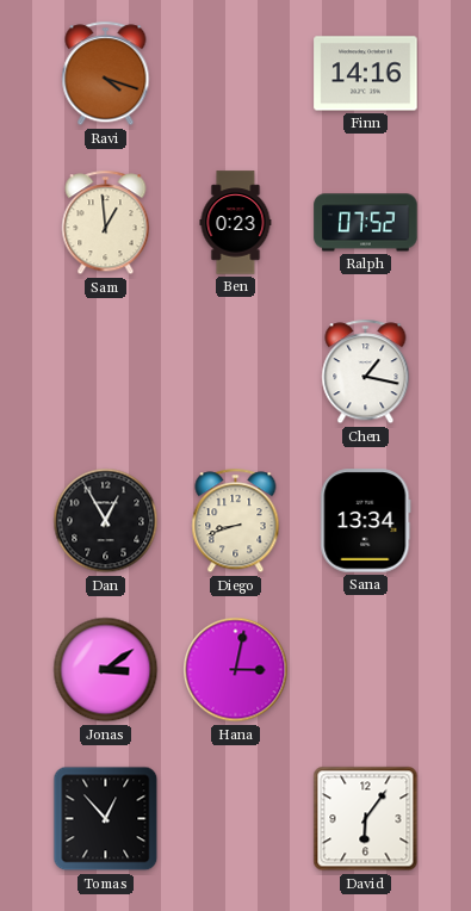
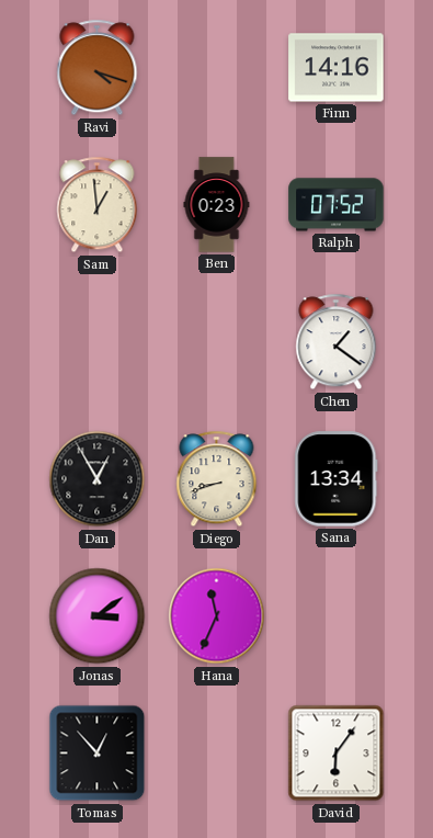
Chen: 1:17 -> 1:21
Hana: 3:02 -> 11:34
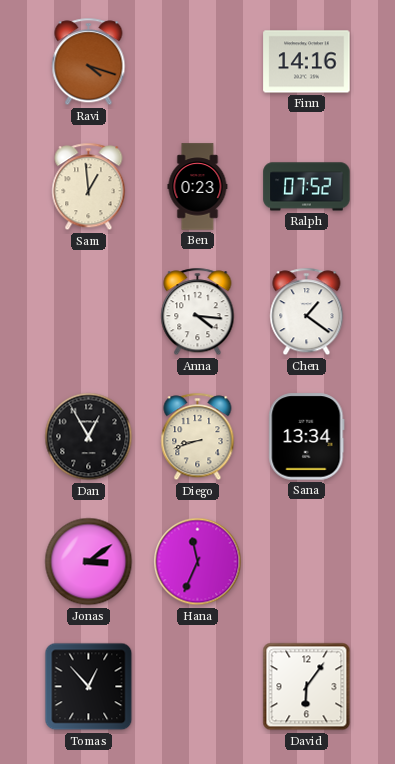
Anna: none -> 4:16
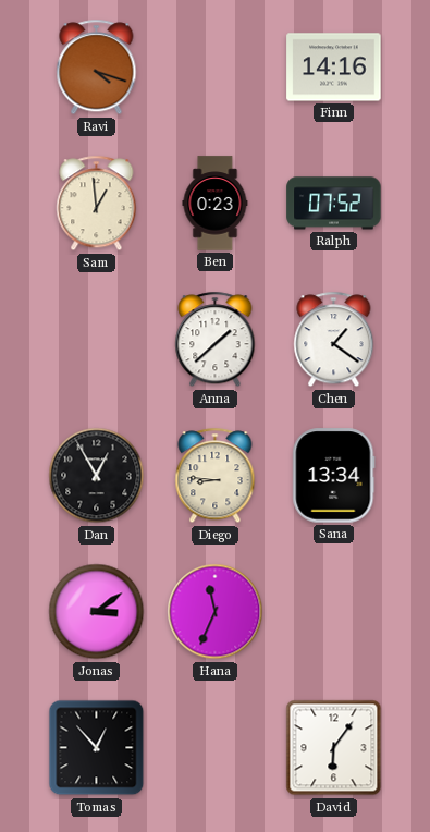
Anna: 4:16 -> 1:38
Diego: 8:42 -> 8:46
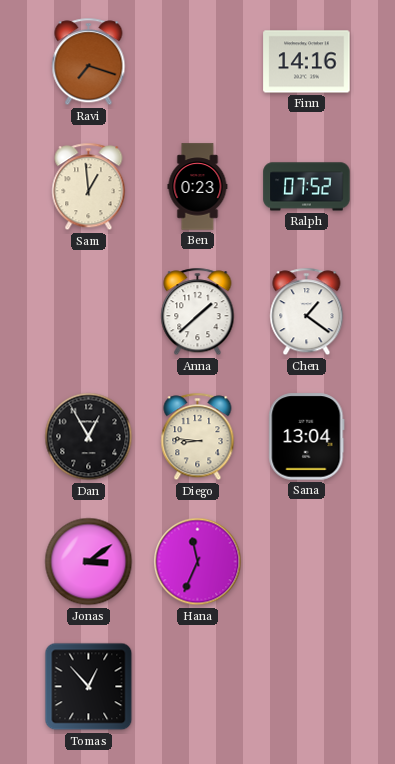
Ravi: 4:18 -> 7:18
Sana: 13:34 -> 13:04
David: 6:06 -> none
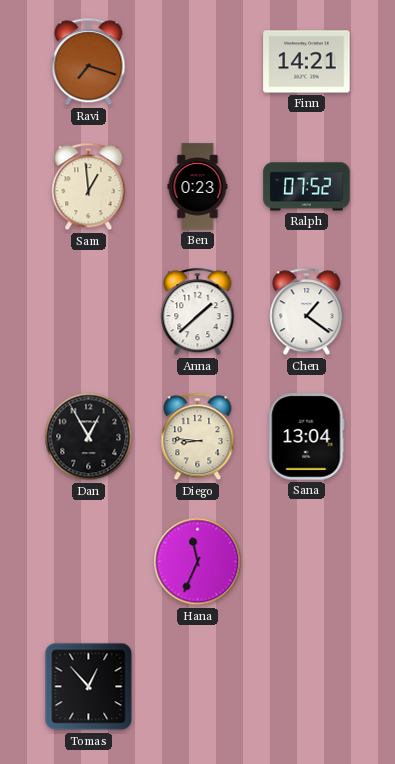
Finn: 14:16 -> 14:21
Jonas: 3:09 -> none
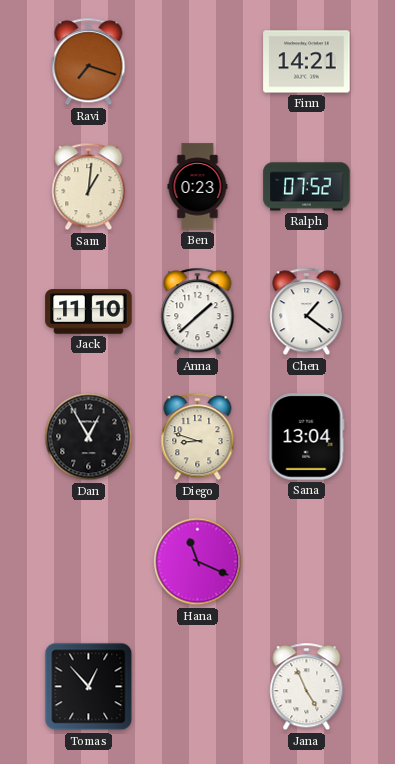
Sam: 12:59 -> 1:01
Jack: none -> 11:10
Diego: 8:46 -> 8:48
Hana: 11:34 -> 11:19
Jana: none -> 4:56
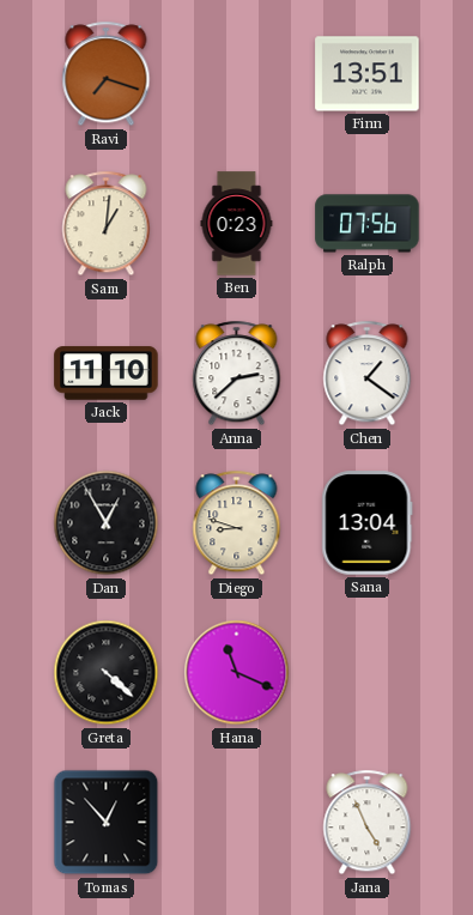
Finn: 14:21 -> 13:51
Ralph: 07:52 -> 07:56
Anna: 1:38 -> 2:38
Greta: none -> 4:22
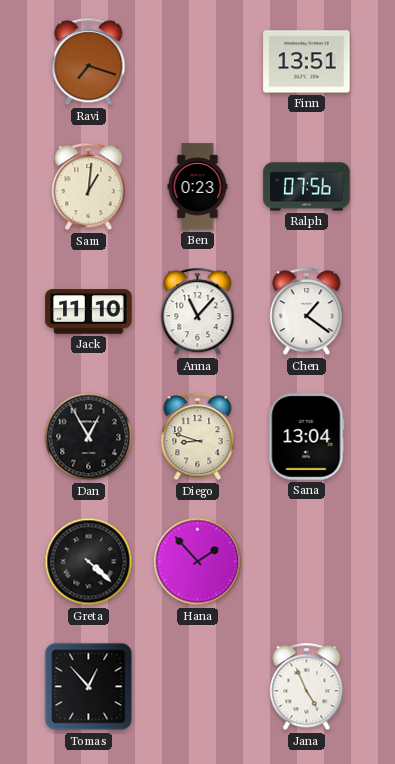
Anna: 2:38 -> 11:07
Hana: 11:19 -> 1:53
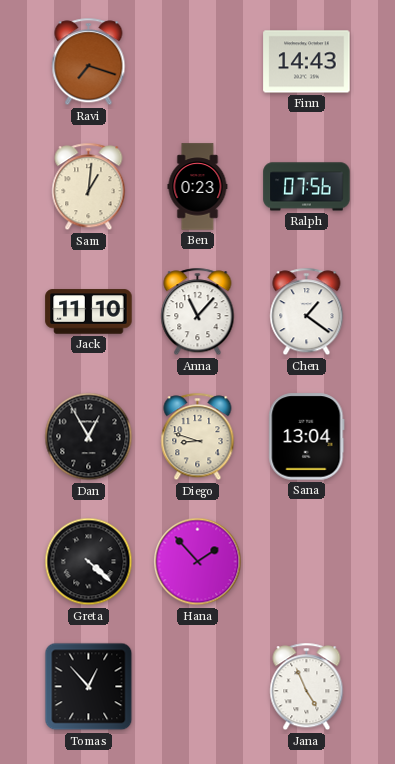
Finn: 13:51 -> 14:43
